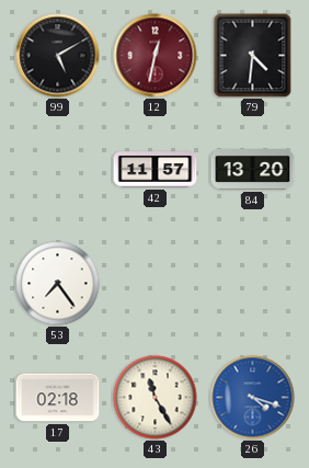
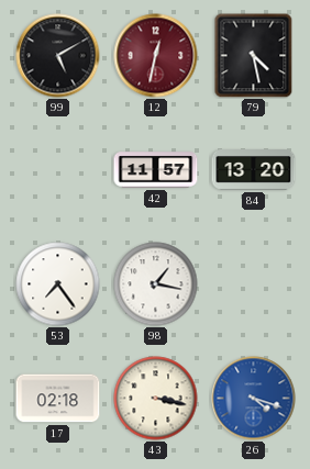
79: 4:31 -> 4:28
98: none -> 1:17
43: 11:25 -> 3:17
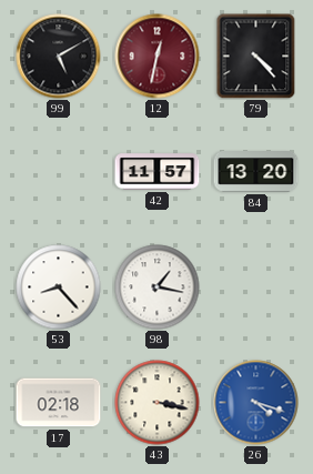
79: 4:28 -> 4:23
53: 7:24 -> 8:23
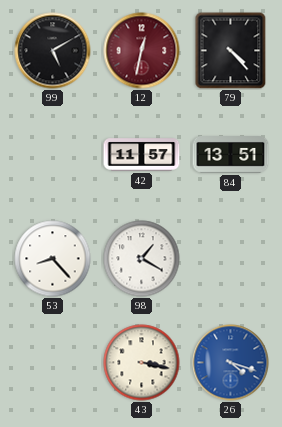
84: 13:20 -> 13:51
98: 1:17 -> 1:20
17: 02:18 -> none
